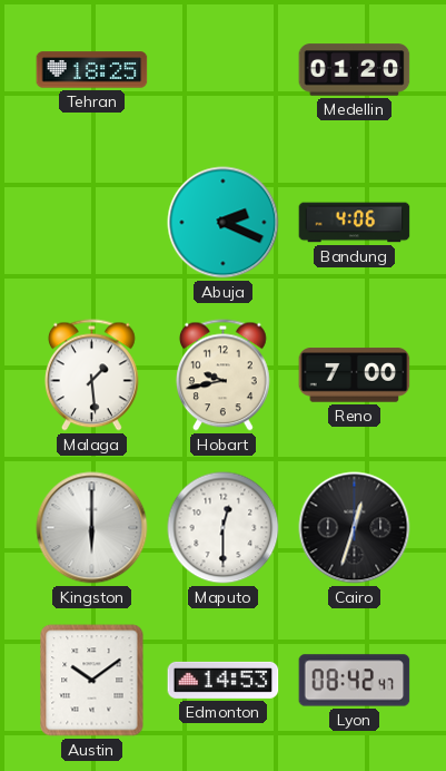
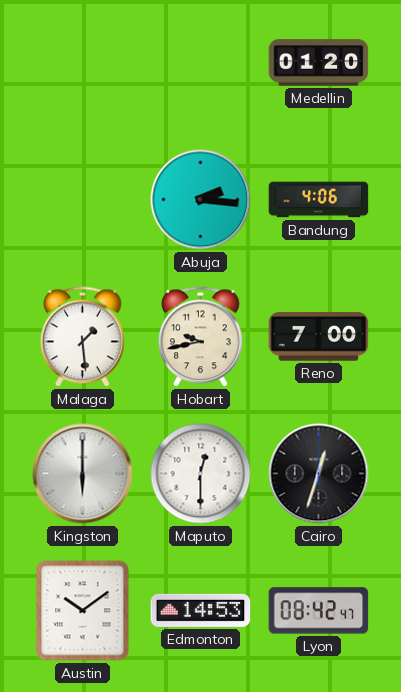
Tehran: 18:25 -> none
Abuja: 2:19 -> 2:16
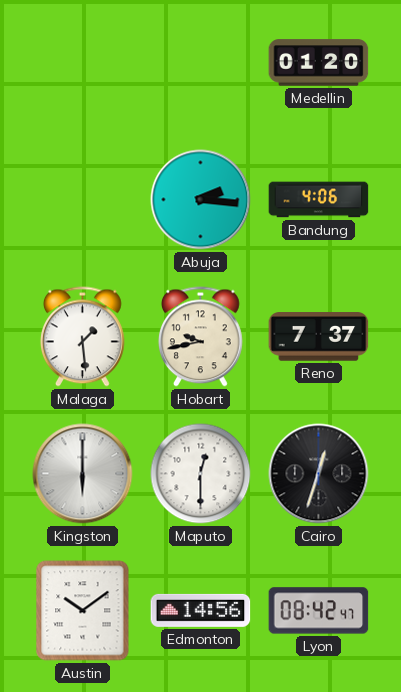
Reno: 7:00 -> 7:37
Edmonton: 14:53 -> 14:56
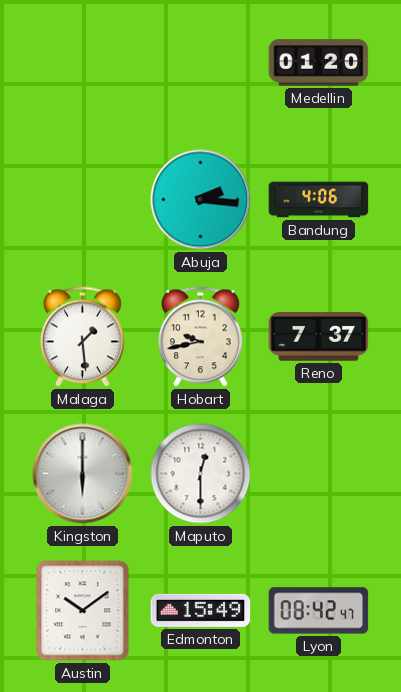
Cairo: 12:33 -> none
Edmonton: 14:56 -> 15:49
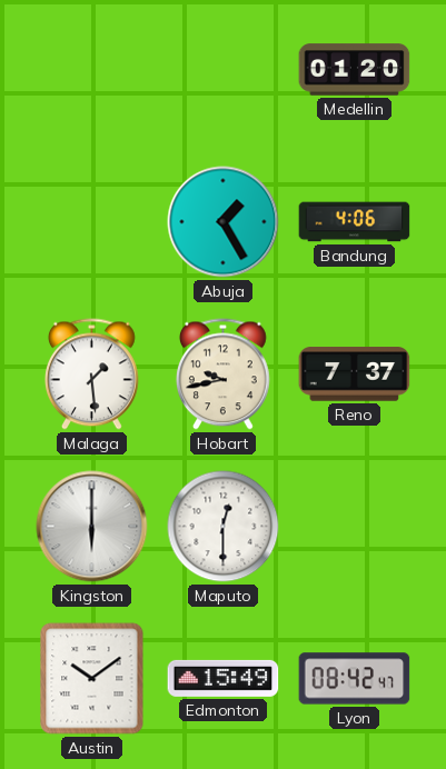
Abuja: 2:16 -> 1:25
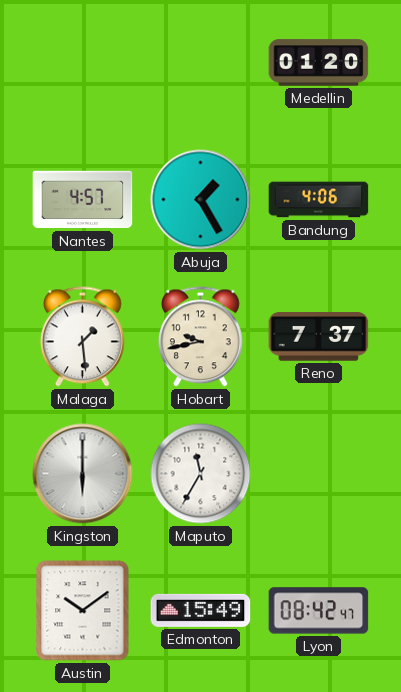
Nantes: none -> 4:57
Maputo: 12:30 -> 11:35
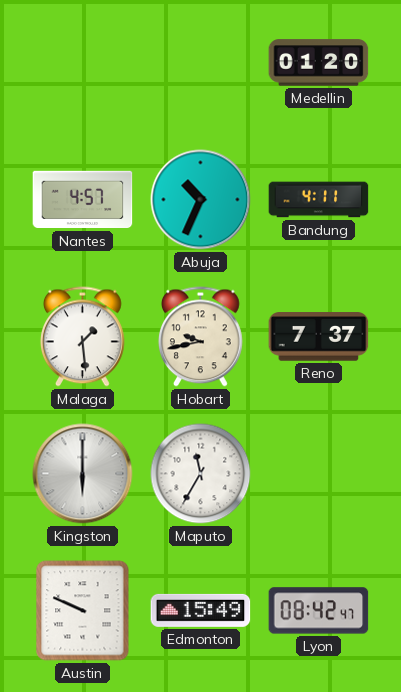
Abuja: 1:25 -> 10:34
Bandung: 4:06 -> 4:11
Austin: 10:09 -> 9:49
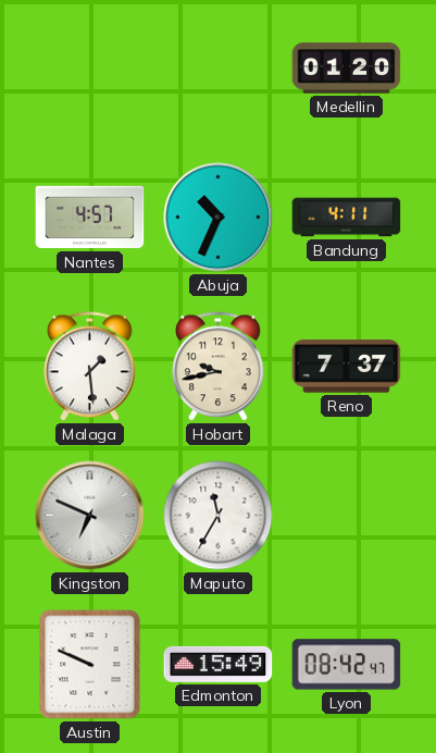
Kingston: 6:00 -> 6:49
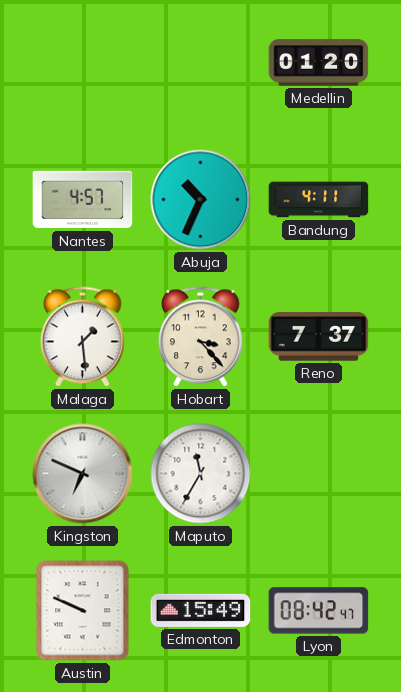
Hobart: 9:43 -> 3:23
